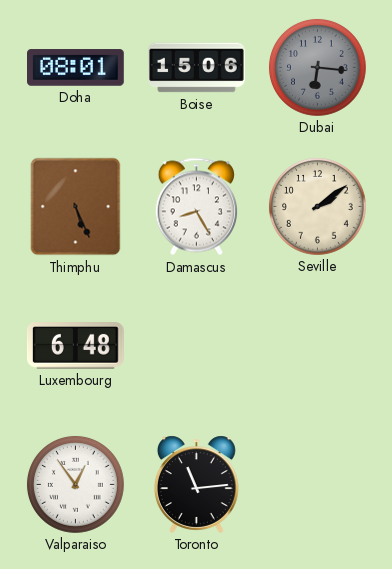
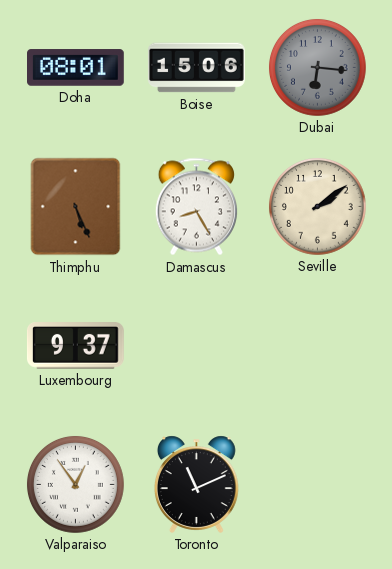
Luxembourg: 6:48 -> 9:37
Toronto: 11:14 -> 11:11
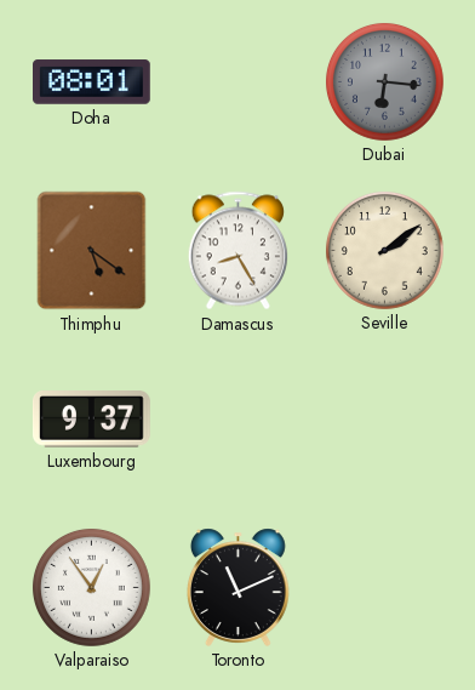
Boise: 15:06 -> none
Thimphu: 5:26 -> 5:21
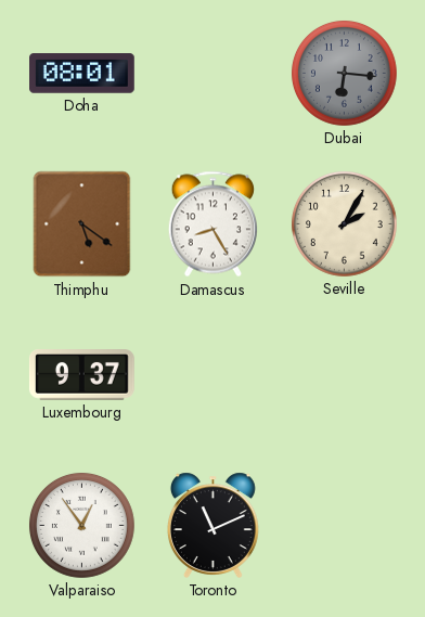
Seville: 2:09 -> 2:05
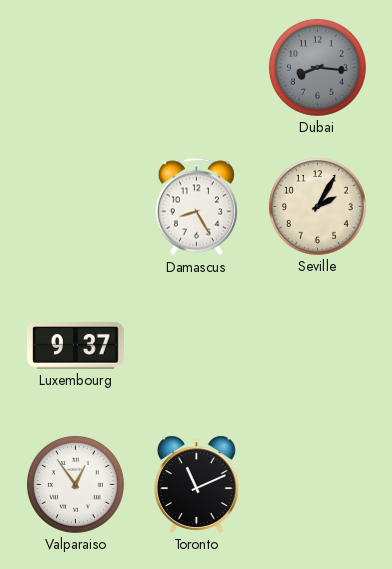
Doha: 08:01 -> none
Dubai: 6:16 -> 8:16
Thimphu: 5:21 -> none
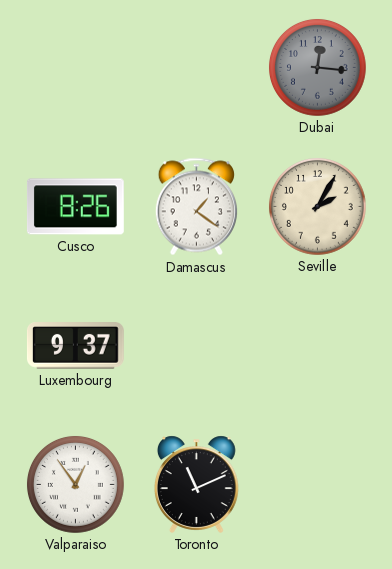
Dubai: 8:16 -> 12:16
Cusco: none -> 8:26
Damascus: 8:25 -> 1:21
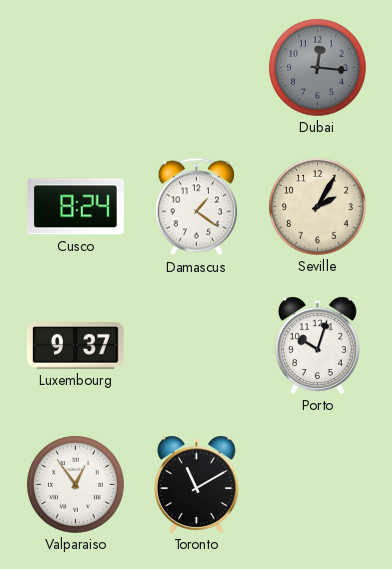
Cusco: 8:26 -> 8:24
Porto: none -> 10:03
Toronto: 11:11 -> 11:10
